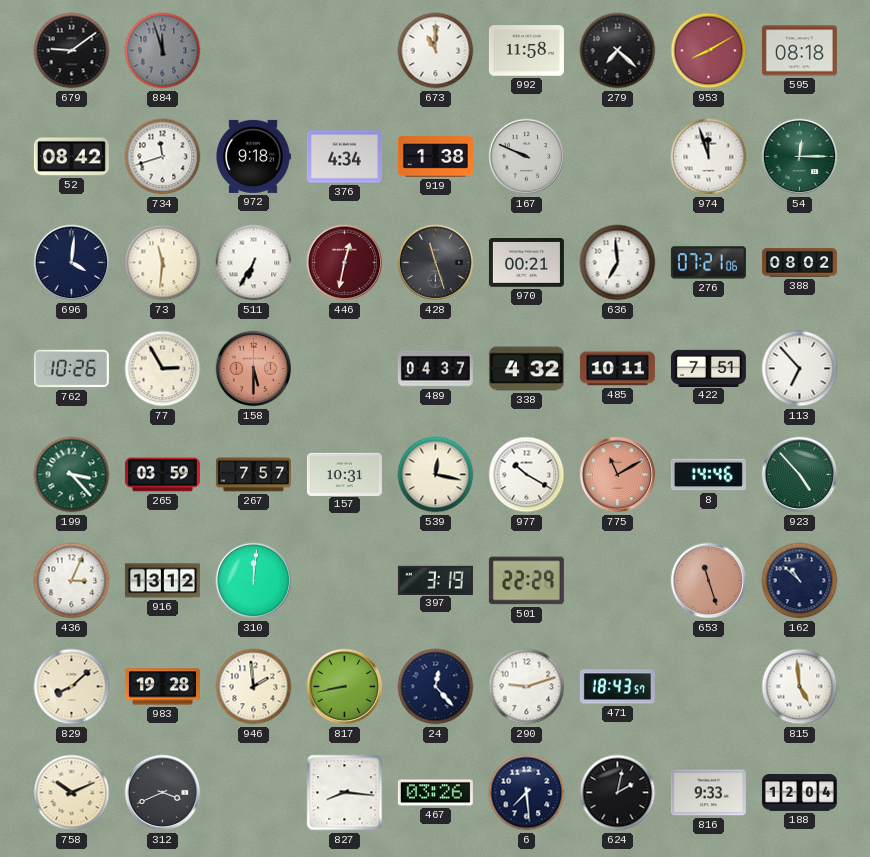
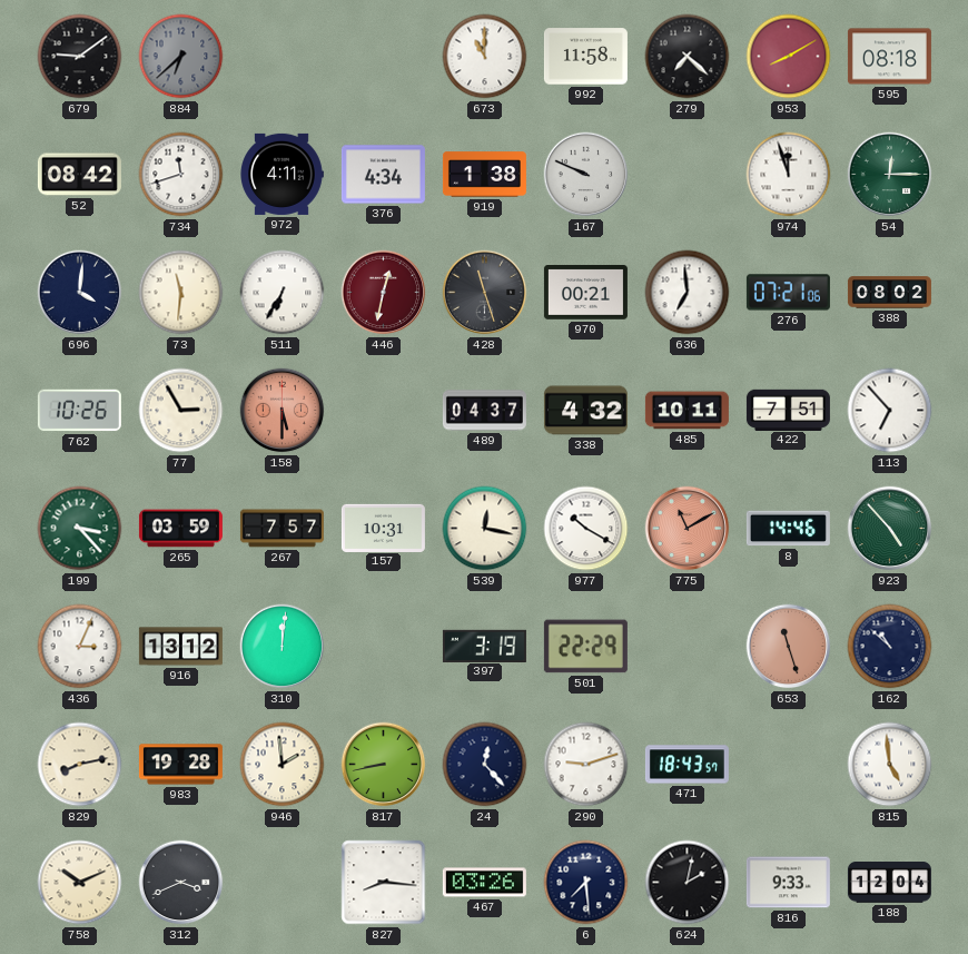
884: 11:57 -> 6:38
972: 9:18 -> 4:11
829: 8:08 -> 8:13
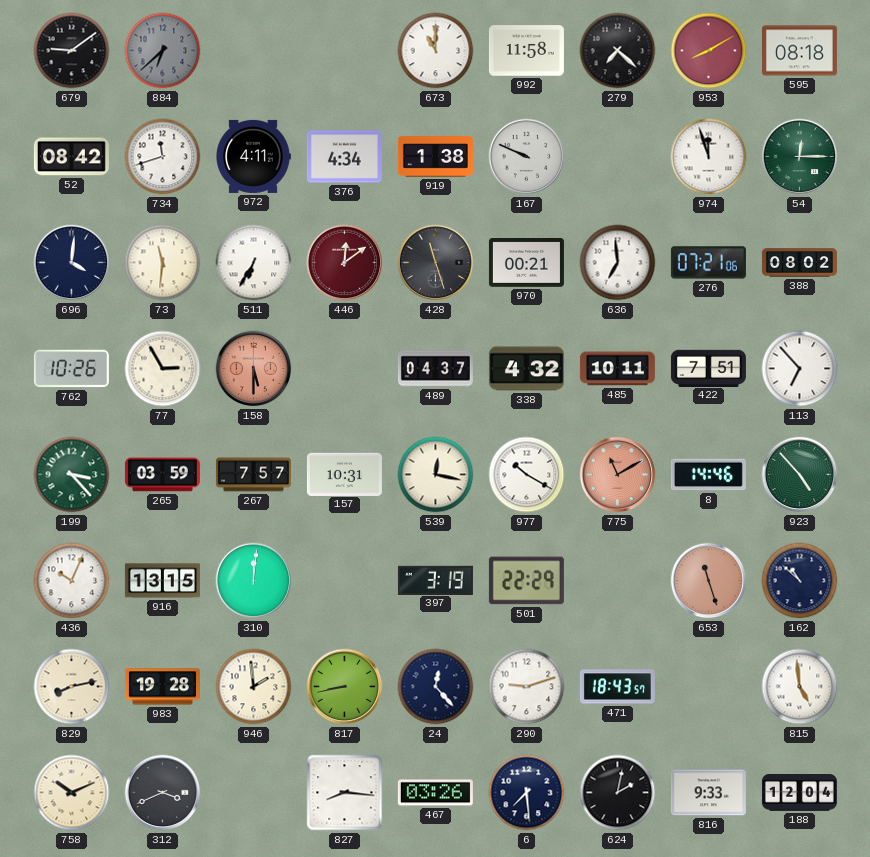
446: 12:32 -> 12:09
436: 3:04 -> 10:04
916: 13:12 -> 13:15
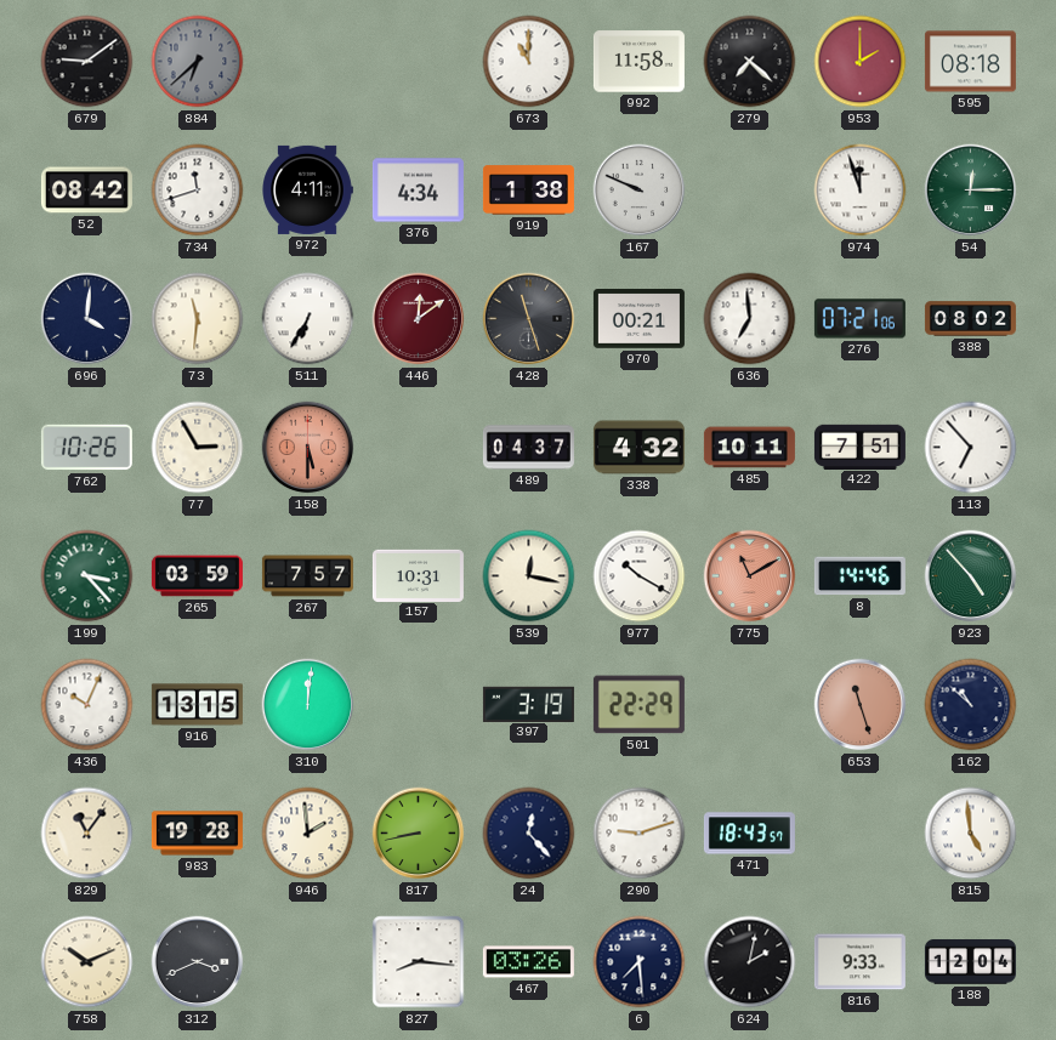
953: 8:10 -> 2:00
829: 8:13 -> 11:06
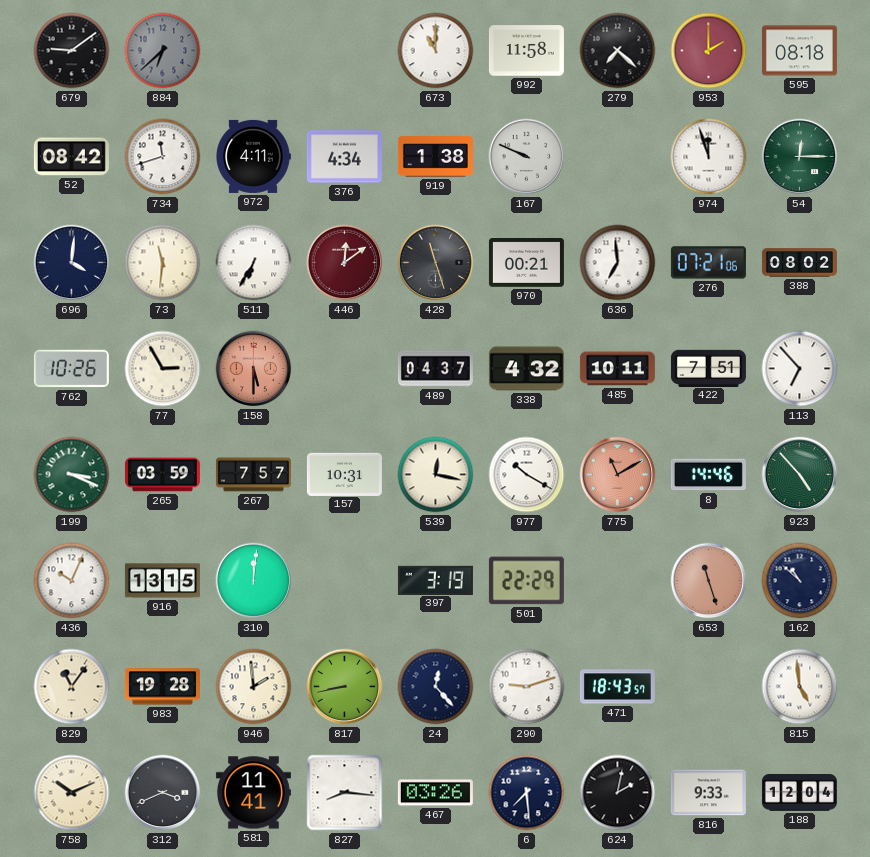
199: 3:23 -> 3:19
581: none -> 11:41
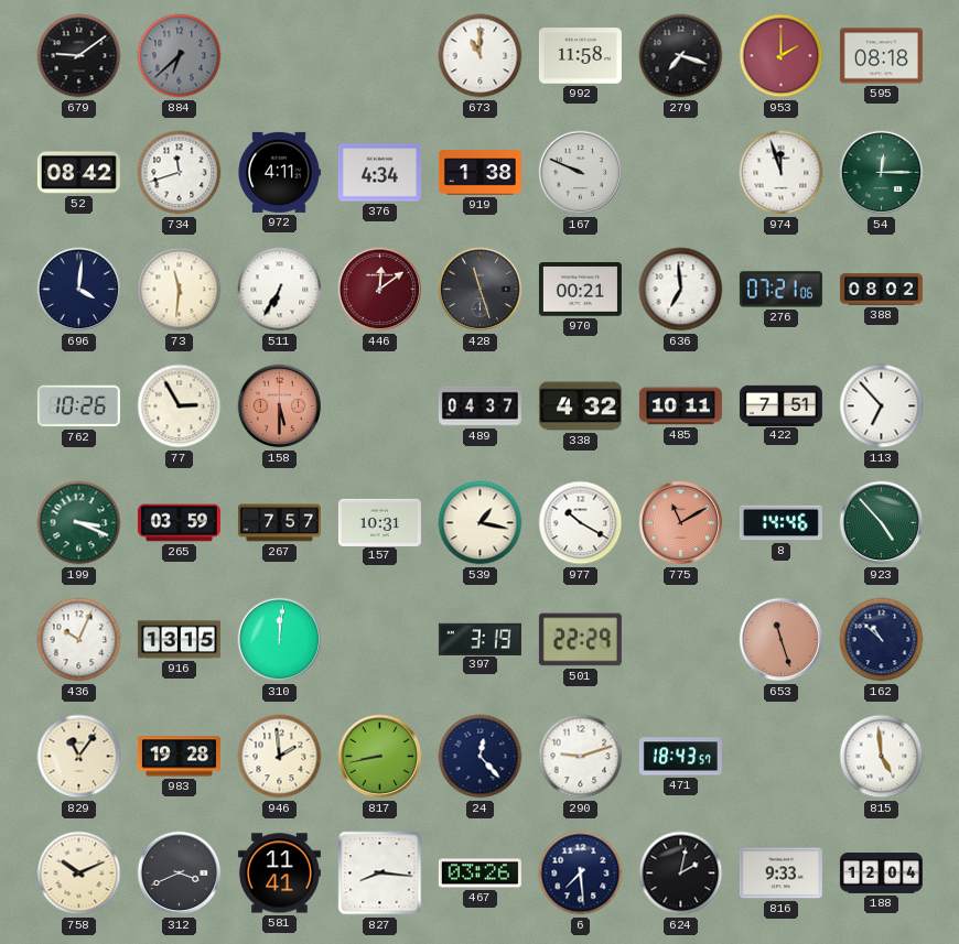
279: 7:22 -> 7:18
539: 12:17 -> 1:17
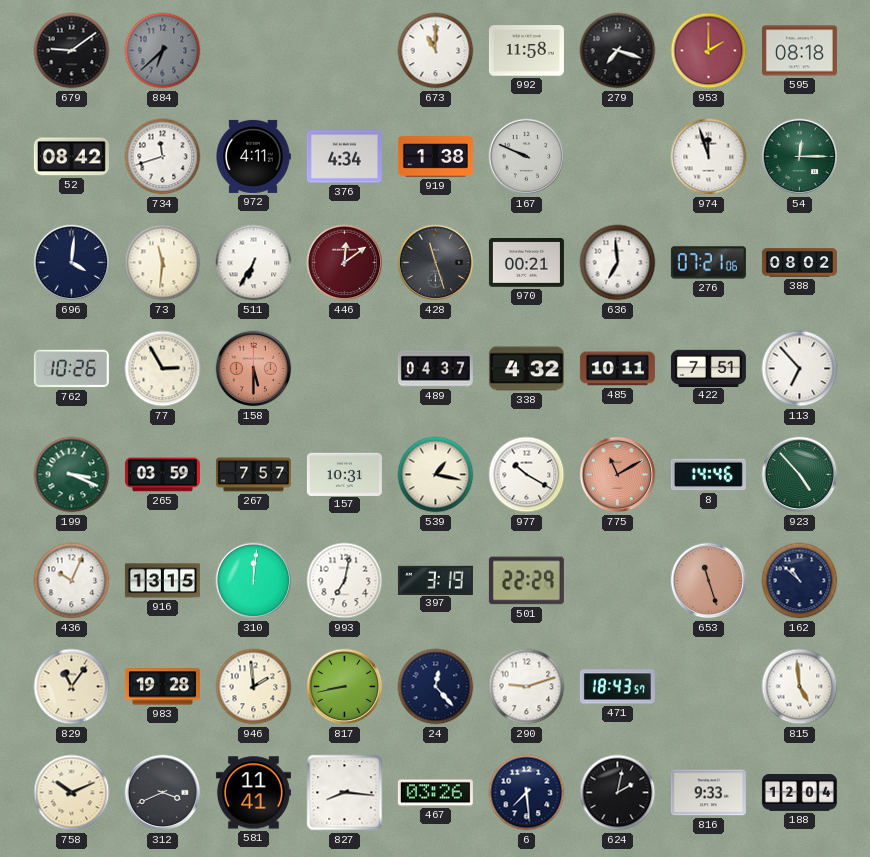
993: none -> 7:02
